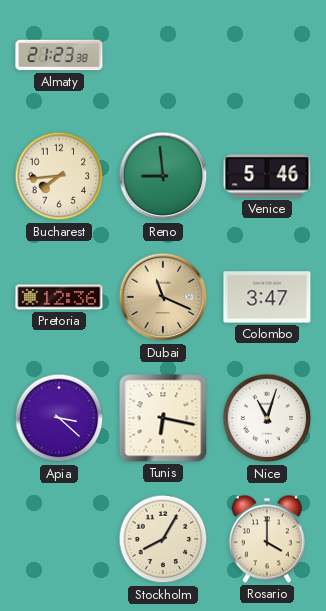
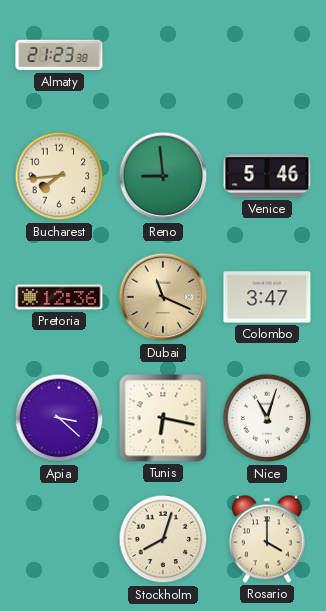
Stockholm: 8:05 -> 8:03
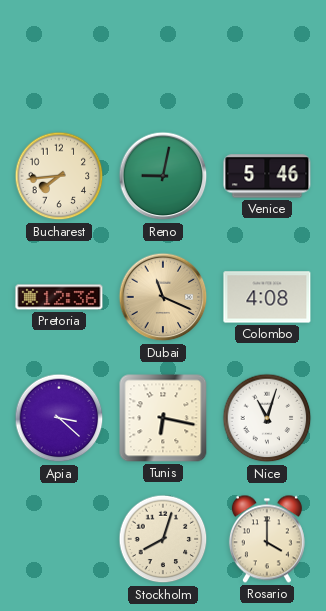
Almaty: 21:23 -> none
Reno: 8:59 -> 9:02
Colombo: 3:47 -> 4:08
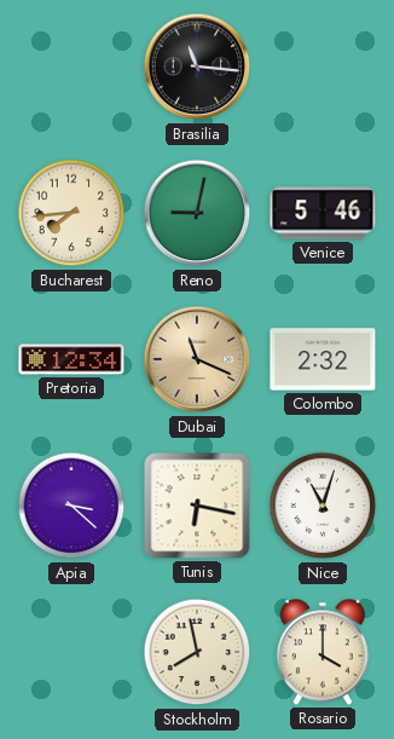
Brasilia: none -> 11:16
Pretoria: 12:36 -> 12:34
Colombo: 4:08 -> 2:32
Stockholm: 8:03 -> 7:58
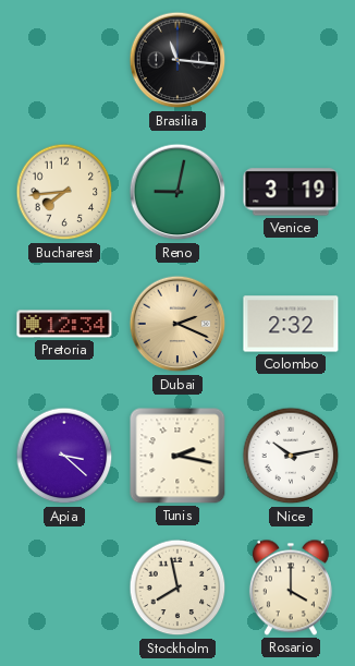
Venice: 5:46 -> 3:19
Dubai: 11:19 -> 2:19
Tunis: 6:17 -> 2:17
Nice: 11:03 -> 10:13
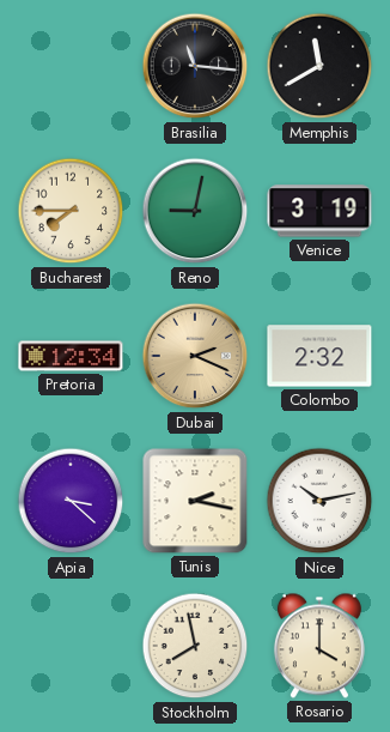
Memphis: none -> 11:40
Bucharest: 7:44 -> 7:45
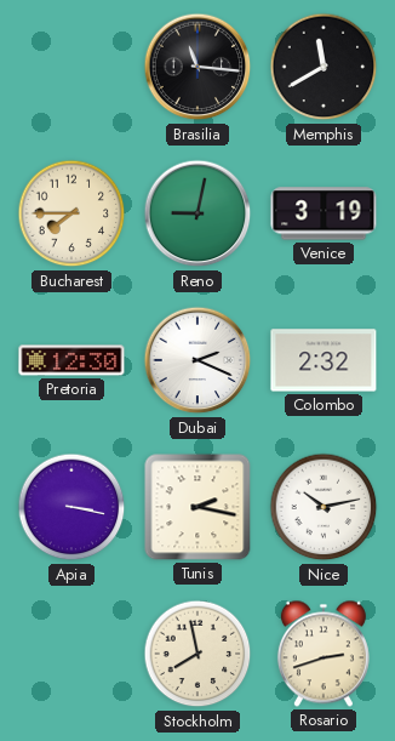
Pretoria: 12:34 -> 12:30
Dubai dial: champagne -> white
Apia: 3:22 -> 3:17
Rosario: 4:00 -> 2:42
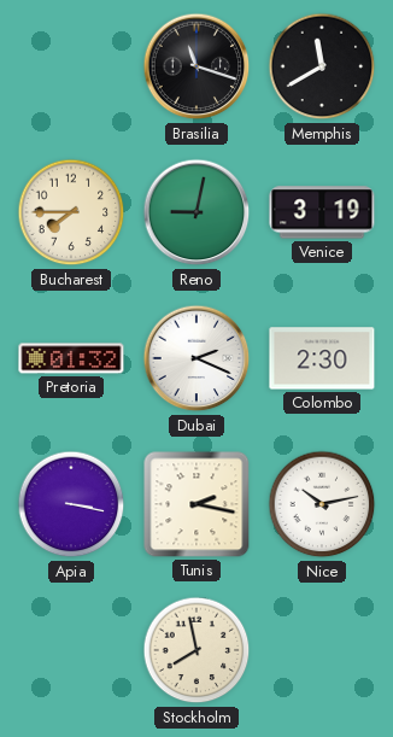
Brasilia: 11:16 -> 11:18
Pretoria: 12:30 -> 01:32
Colombo: 2:32 -> 2:30
Rosario: 2:42 -> none
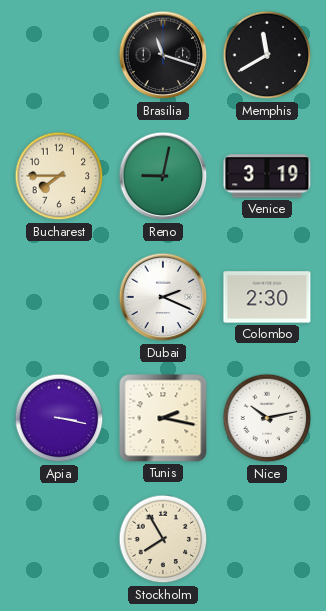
Pretoria: 01:32 -> none
Stockholm: 7:58 -> 7:55
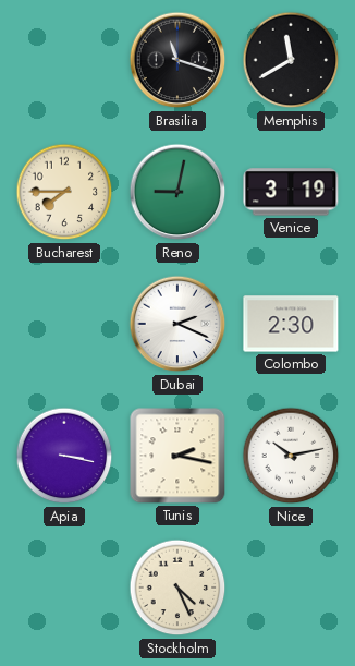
Stockholm: 7:55 -> 4:26
